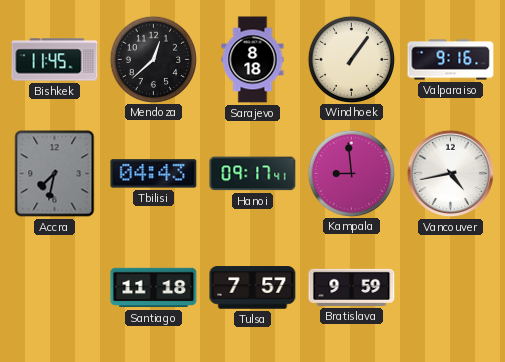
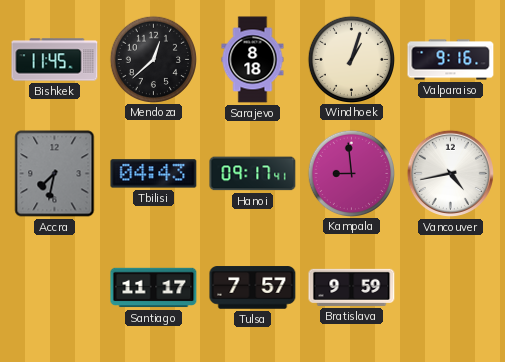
Windhoek: 1:06 -> 1:03
Santiago: 11:18 -> 11:17
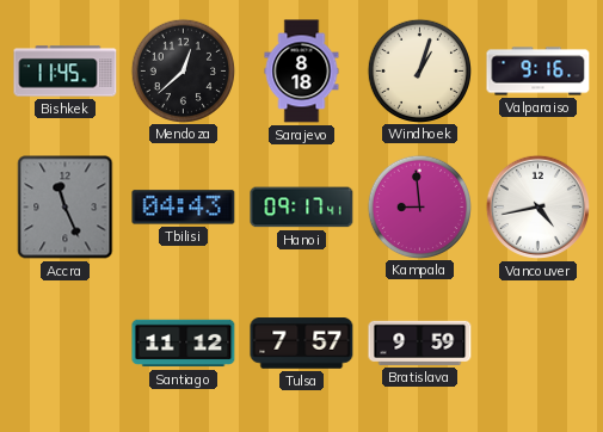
Accra: 7:32 -> 11:26
Santiago: 11:17 -> 11:12
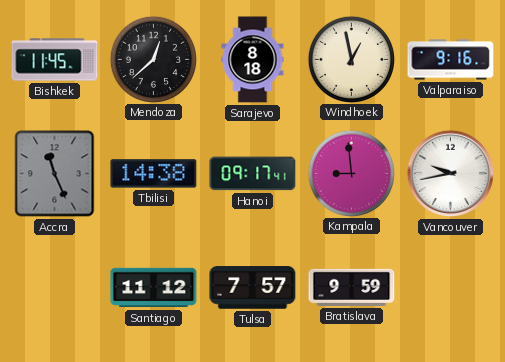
Windhoek: 1:03 -> 12:58
Tbilisi: 04:43 -> 14:38
Vancouver: 4:43 -> 9:43
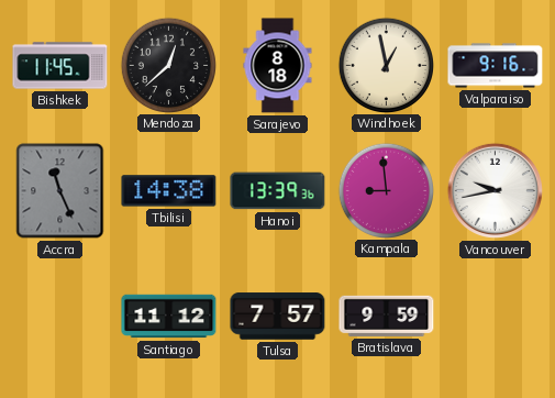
Hanoi: 09:17 -> 13:39
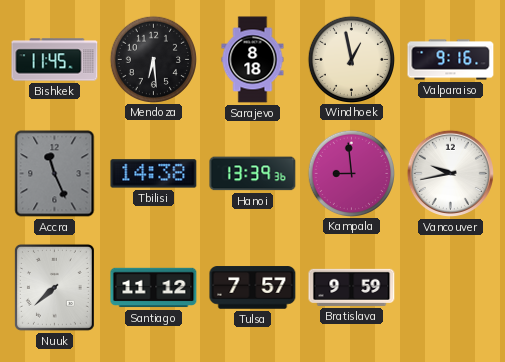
Mendoza: 12:38 -> 6:29
Nuuk: none -> 7:38
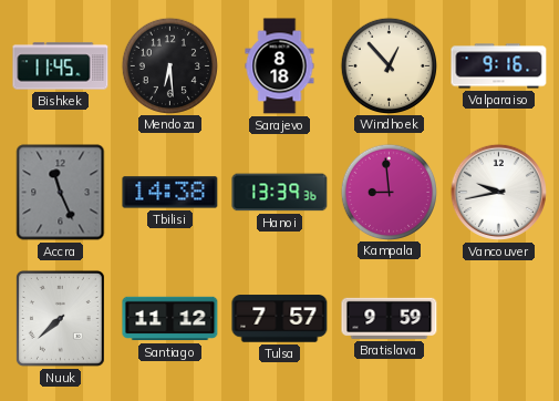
Windhoek: 12:58 -> 12:53
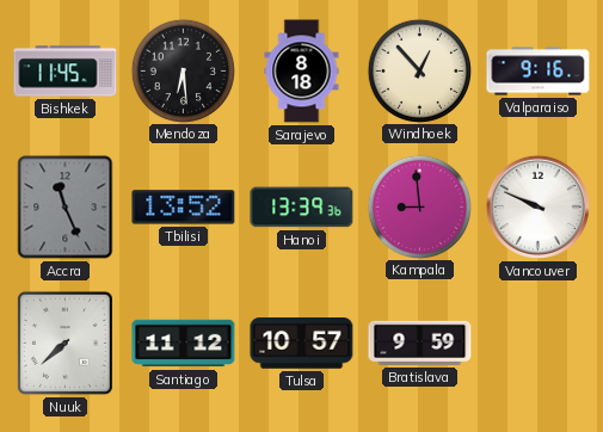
Tbilisi: 14:38 -> 13:52
Vancouver: 9:43 -> 9:49
Tulsa: 7:57 -> 10:57
